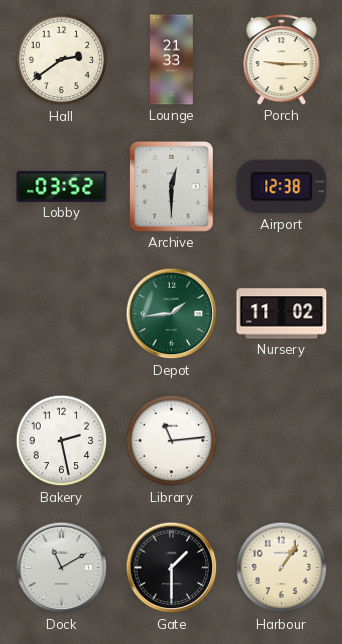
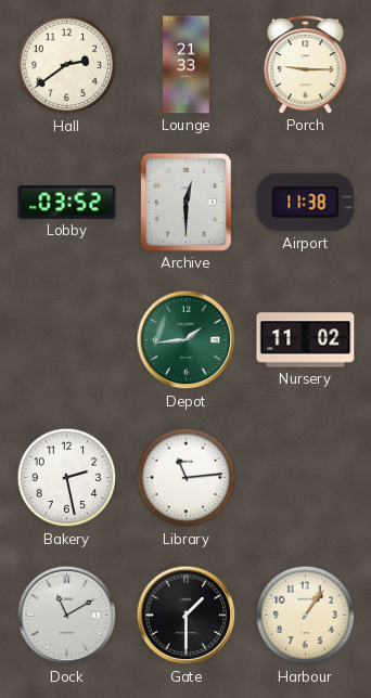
Airport: 12:38 -> 11:38
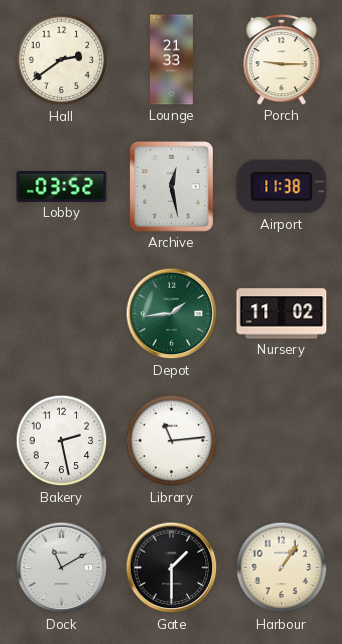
Archive: 12:30 -> 12:28
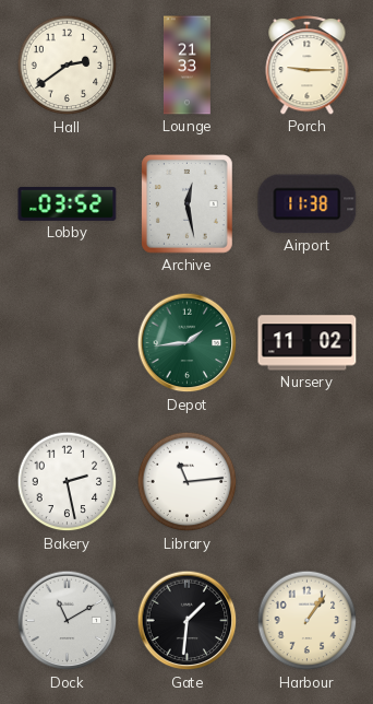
Gate: 1:30 -> 1:31
